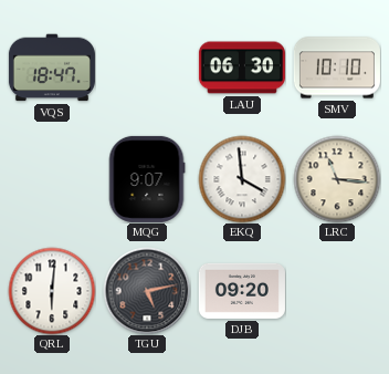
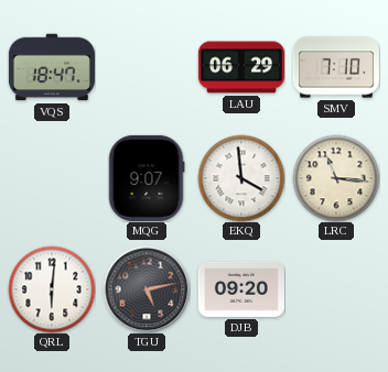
LAU: 06:30 -> 06:29
SMV: 10:10 -> 7:10
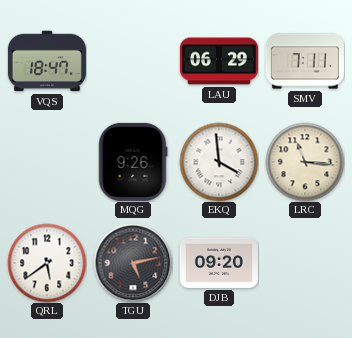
SMV: 7:10 -> 7:11
MQG: 9:07 -> 9:26
QRL: 6:01 -> 5:39
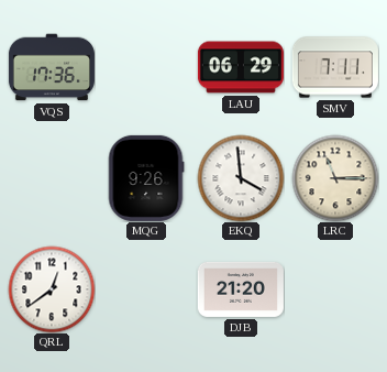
VQS: 18:47 -> 17:36
LRC: 11:16 -> 11:15
QRL: 5:39 -> 12:39
TGU: 5:13 -> none
DJB: 09:20 -> 21:20
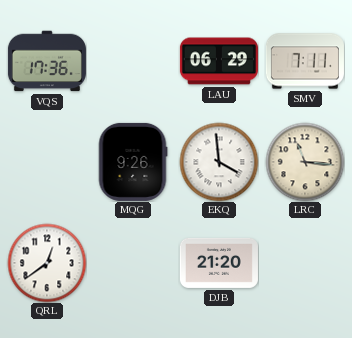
LRC: 11:15 -> 11:16
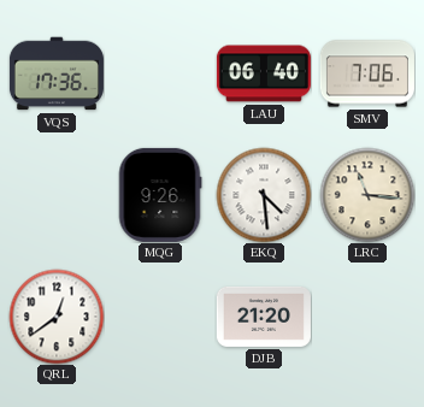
LAU: 06:29 -> 06:40
SMV: 7:11 -> 7:06
EKQ: 3:59 -> 4:29
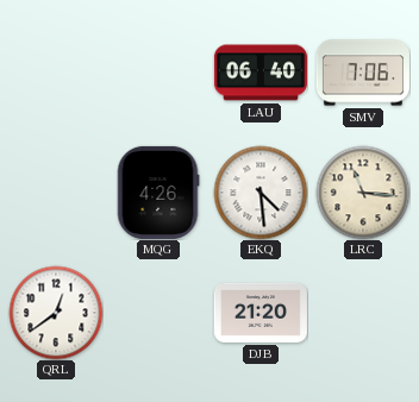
VQS: 17:36 -> none
MQG: 9:26 -> 4:26
